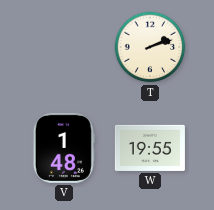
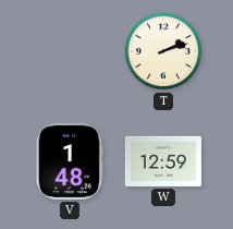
W: 19:55 -> 12:59
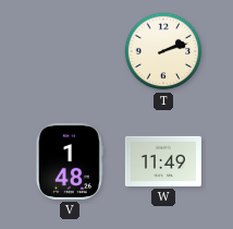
W: 12:59 -> 11:49
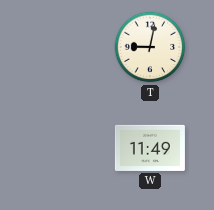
T: 2:12 -> 9:02
V: 1:48 -> none
